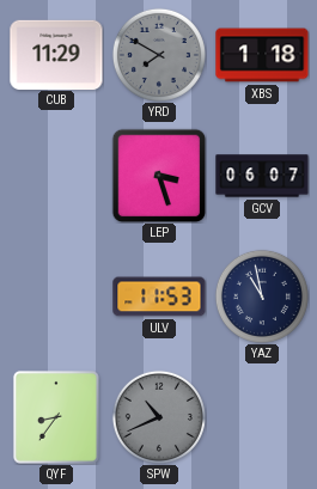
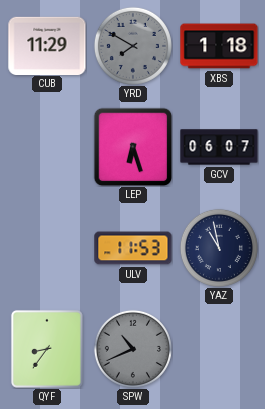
LEP: 3:27 -> 6:27
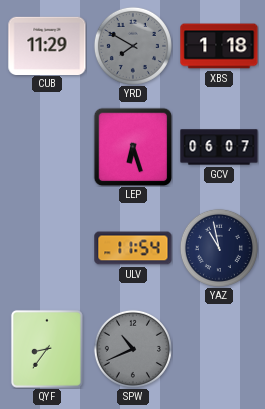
ULV: 11:53 -> 11:54
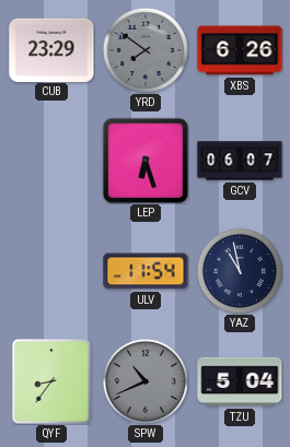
CUB: 11:29 -> 23:29
YRD: 7:50 -> 7:51
XBS: 1:18 -> 6:26
TZU: none -> 5:04
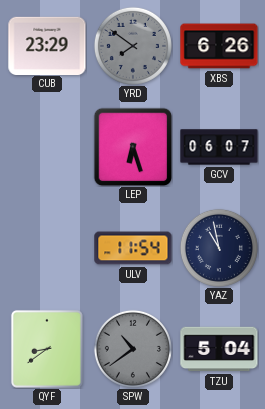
QYF: 8:36 -> 8:39
SPW: 10:41 -> 10:39
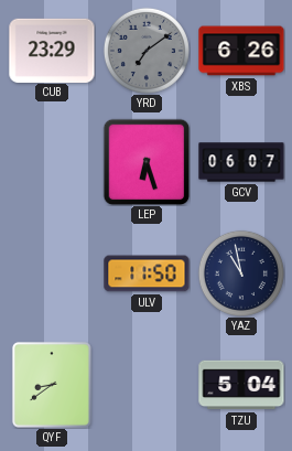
YRD: 7:51 -> 7:09
ULV: 11:54 -> 11:50
SPW: 10:39 -> none
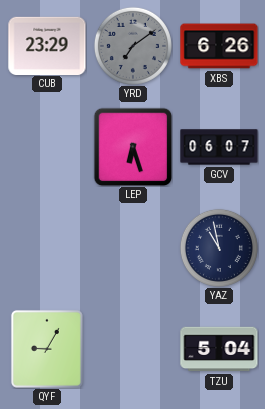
ULV: 11:50 -> none
QYF: 8:39 -> 9:05
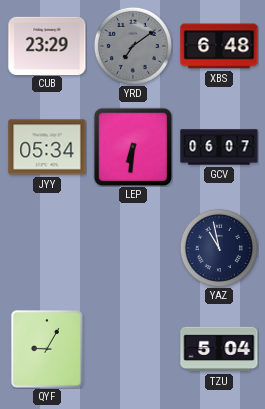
XBS: 6:26 -> 6:48
JYY: none -> 05:34
LEP: 6:27 -> 6:31
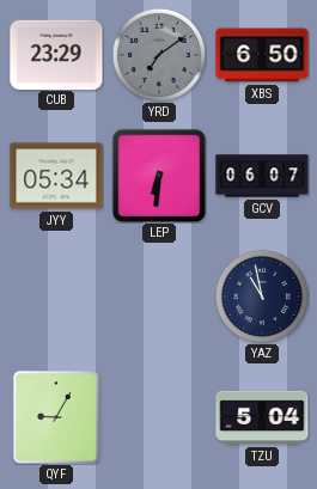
XBS: 6:48 -> 6:50
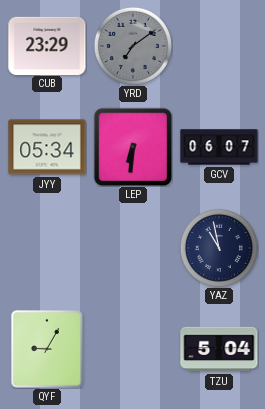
XBS: 6:50 -> none
